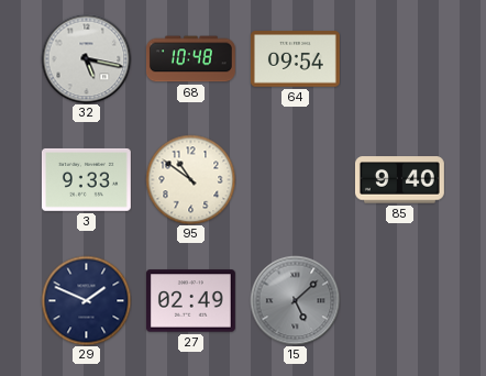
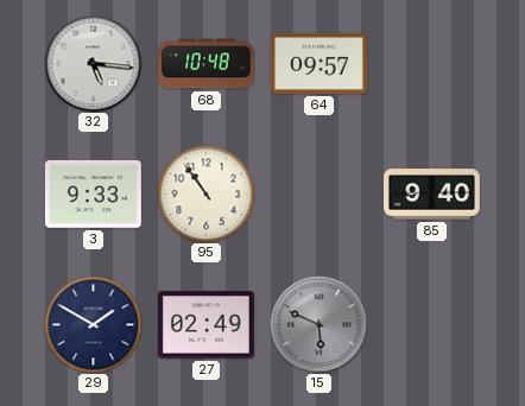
32: 5:17 -> 5:16
64: 09:54 -> 09:57
95: 10:51 -> 10:54
29: 1:49 -> 1:50
15: 5:08 -> 5:49
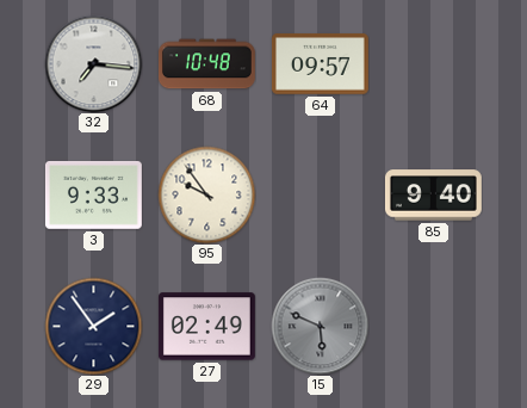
32: 5:16 -> 7:16
95: 10:54 -> 9:54
29: 1:50 -> 1:54
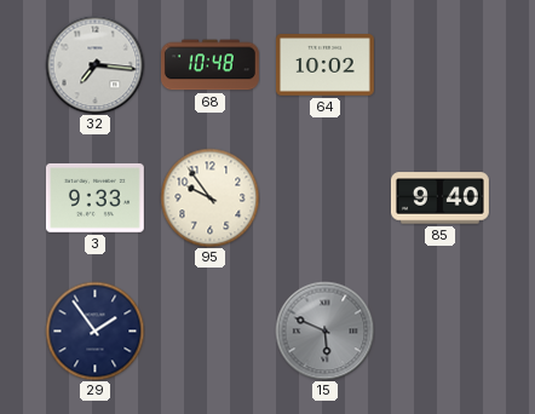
64: 09:57 -> 10:02
27: 02:49 -> none
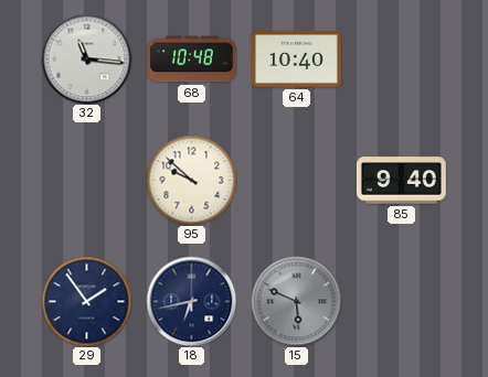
32: 7:16 -> 11:16
64: 10:02 -> 10:40
3: 9:33 -> none
95: 9:54 -> 9:52
18: none -> 6:43
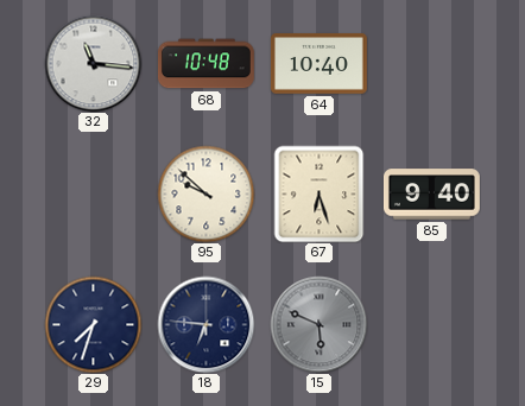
67: none -> 6:27
29: 1:54 -> 7:33
18: 6:43 -> 6:46
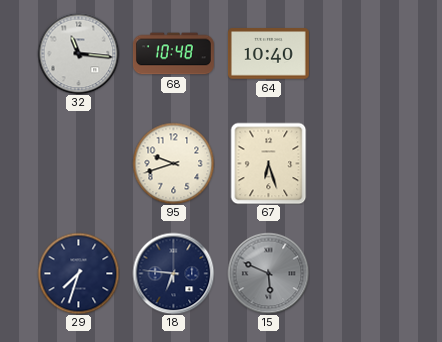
95: 9:52 -> 9:42
85: 9:40 -> none
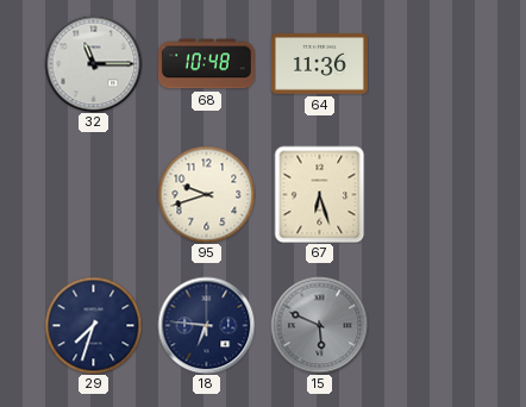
32: 11:16 -> 11:15
64: 10:40 -> 11:36
